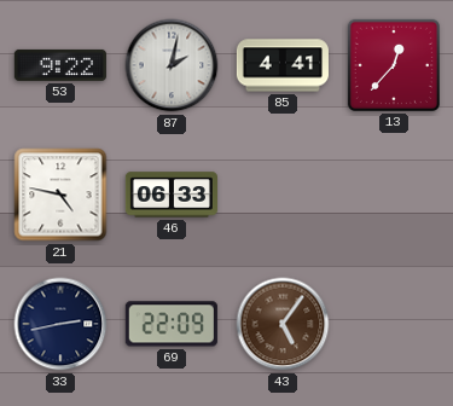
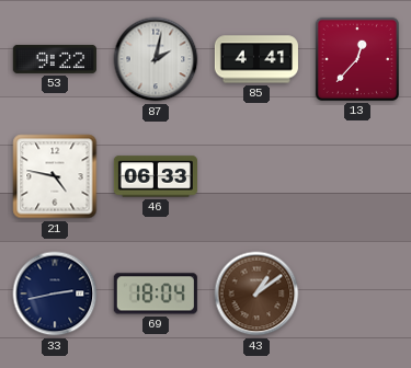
69: 22:09 -> 18:04
43: 5:06 -> 1:09
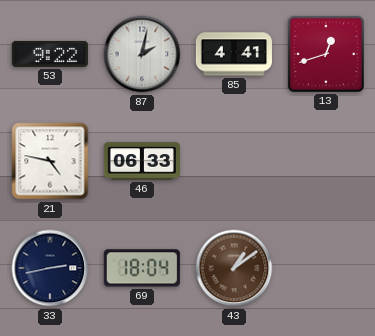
13: 12:37 -> 12:42
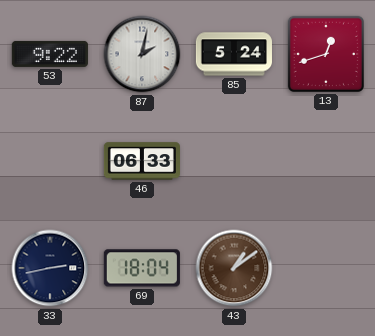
85: 4:41 -> 5:24
21: 4:47 -> none
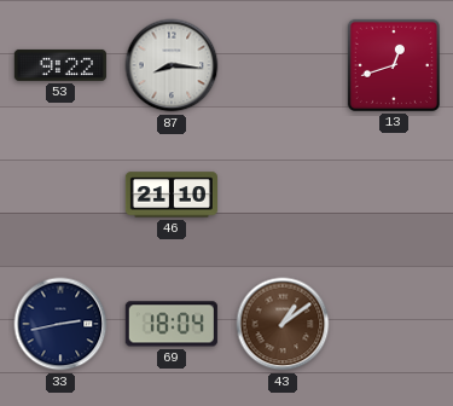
87: 2:02 -> 8:16
85: 5:24 -> none
46: 06:33 -> 21:10
